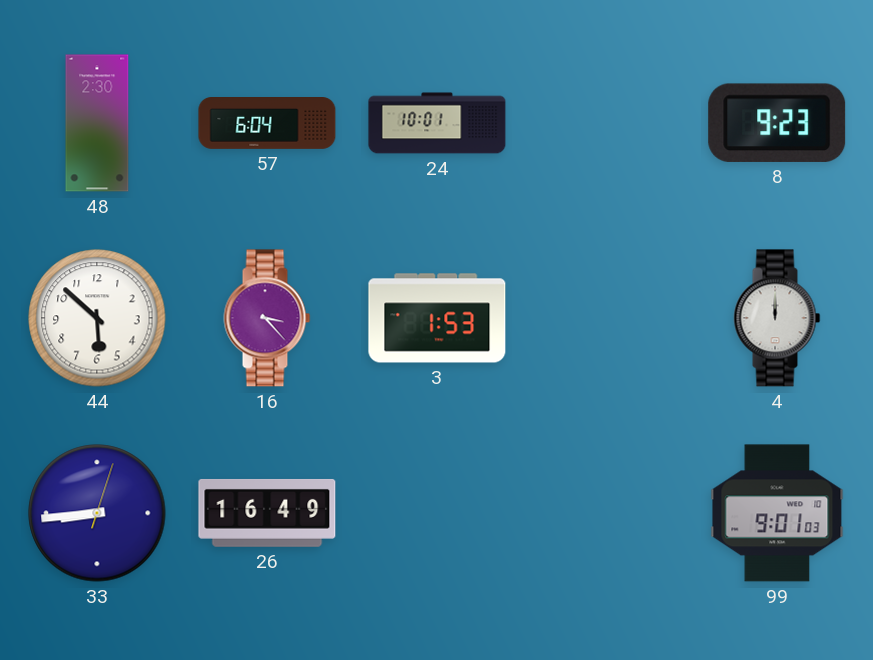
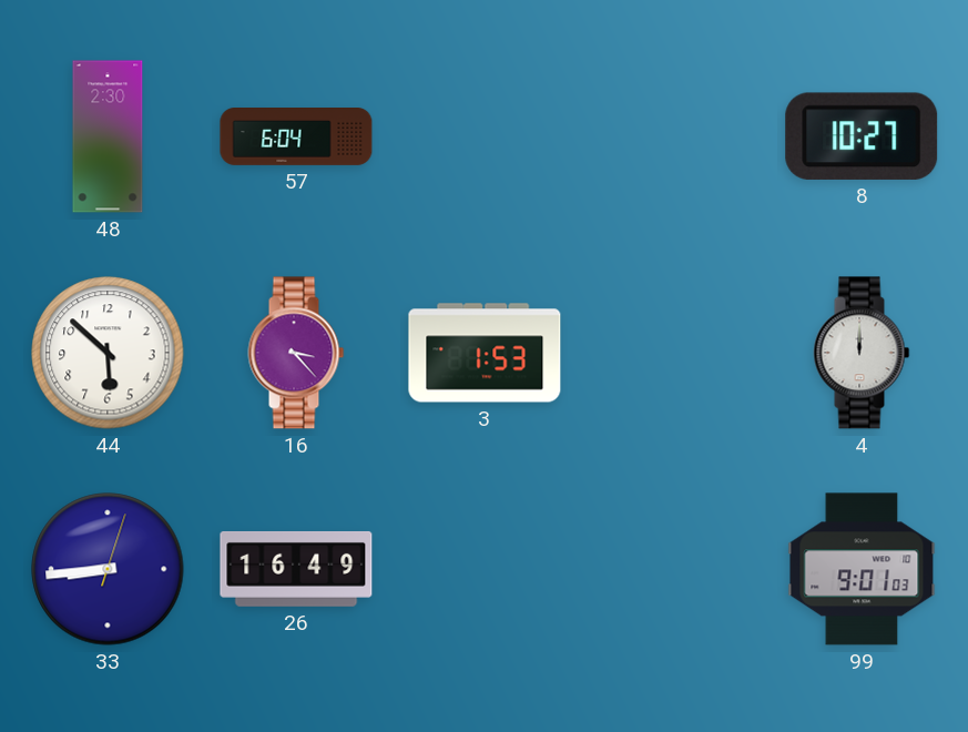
24: 10:01 -> none
8: 9:23 -> 10:27
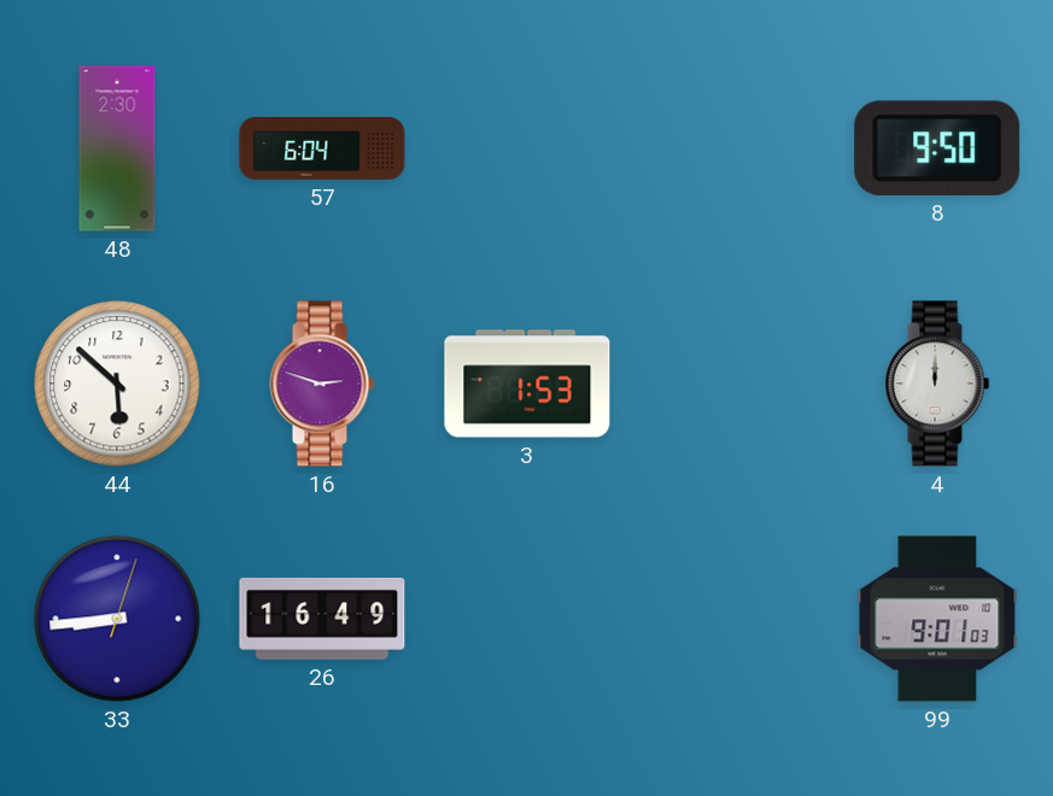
8: 10:27 -> 9:50
16: 3:23 -> 2:48
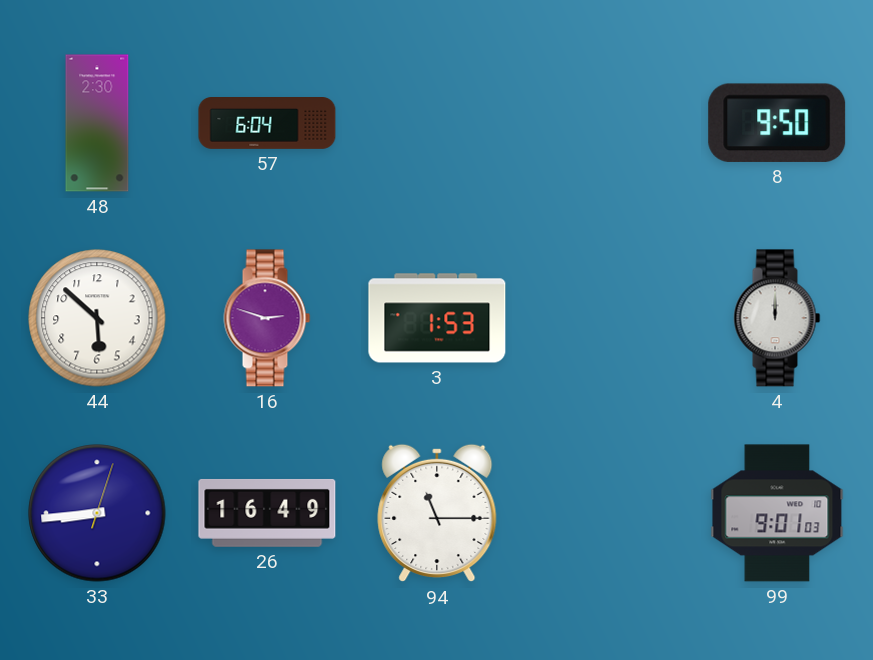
94: none -> 11:15
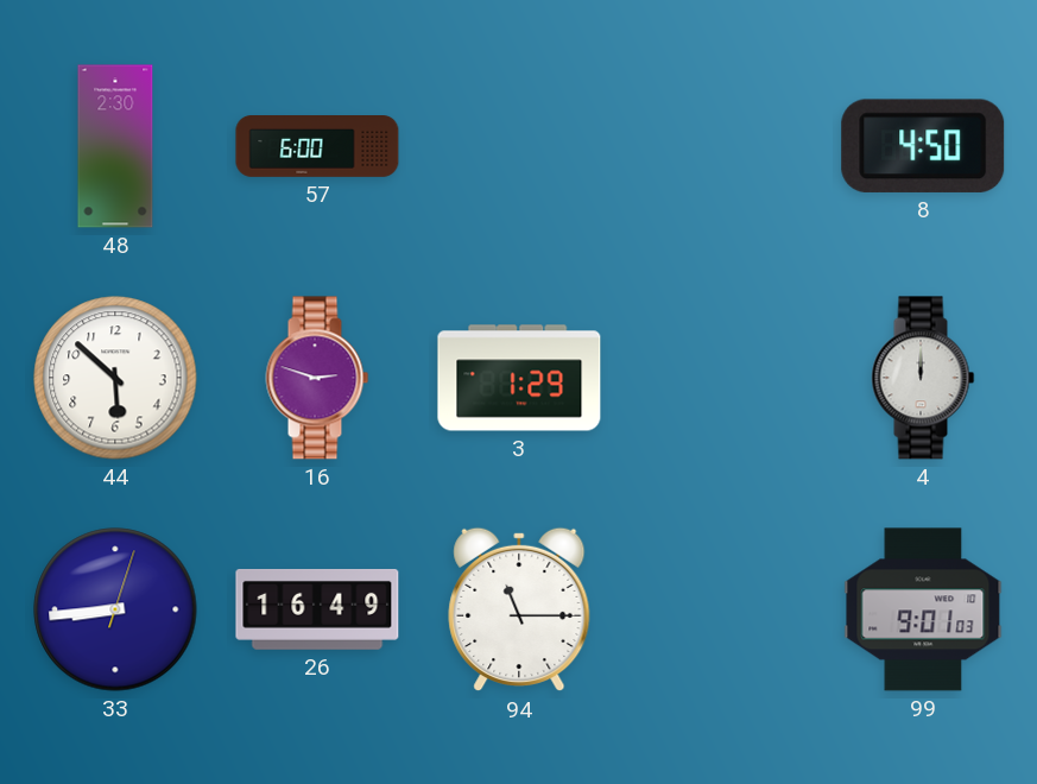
57: 6:04 -> 6:00
8: 9:50 -> 4:50
3: 1:53 -> 1:29
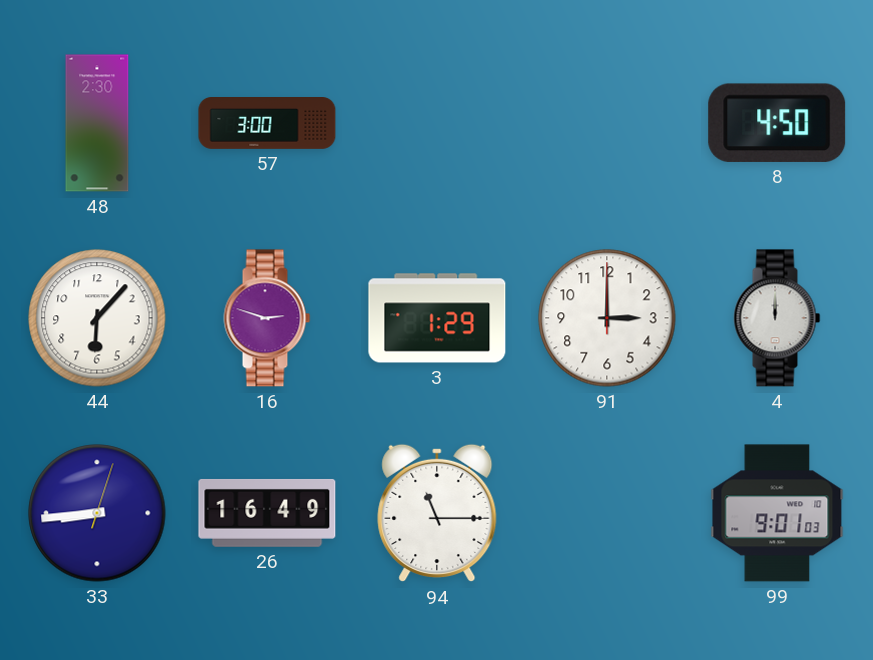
57: 6:00 -> 3:00
44: 5:52 -> 6:07
91: none -> 3:00
